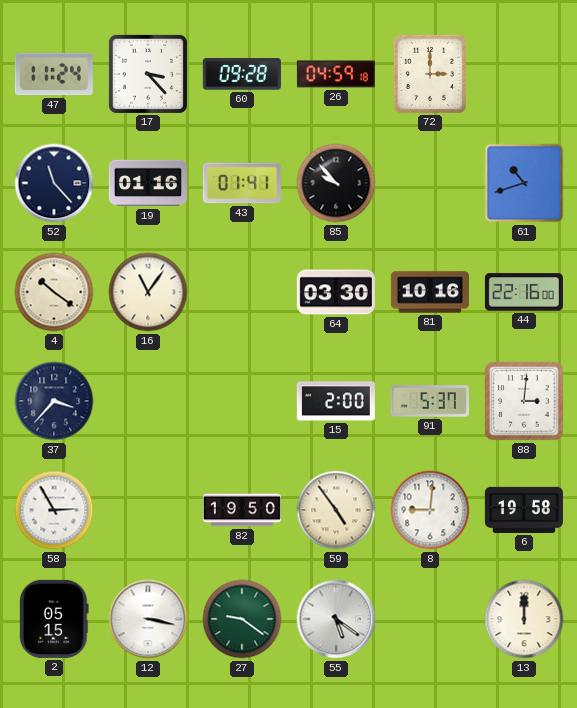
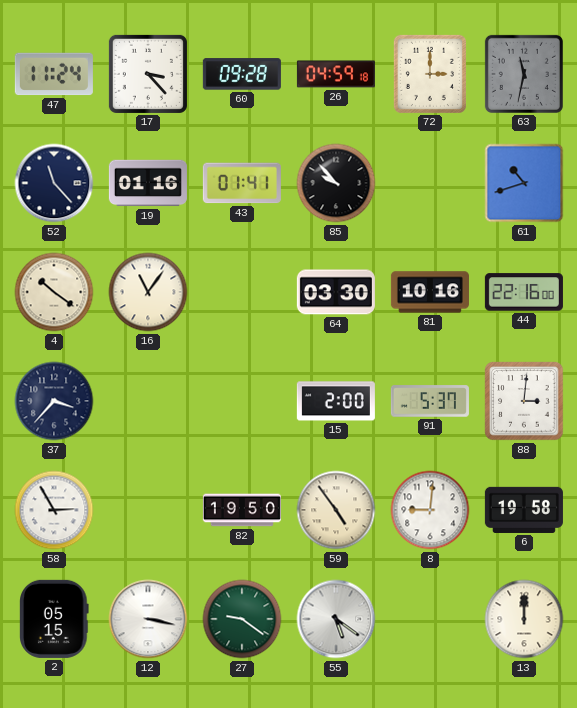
63: none -> 11:32
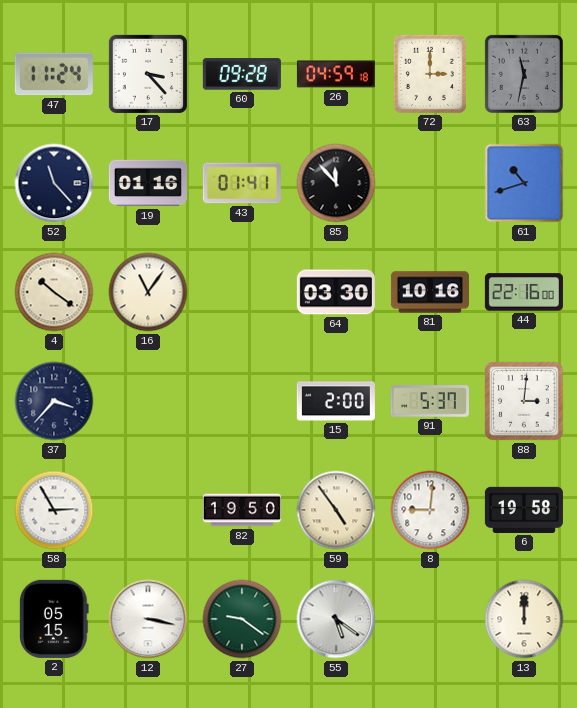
85: 9:53 -> 11:53
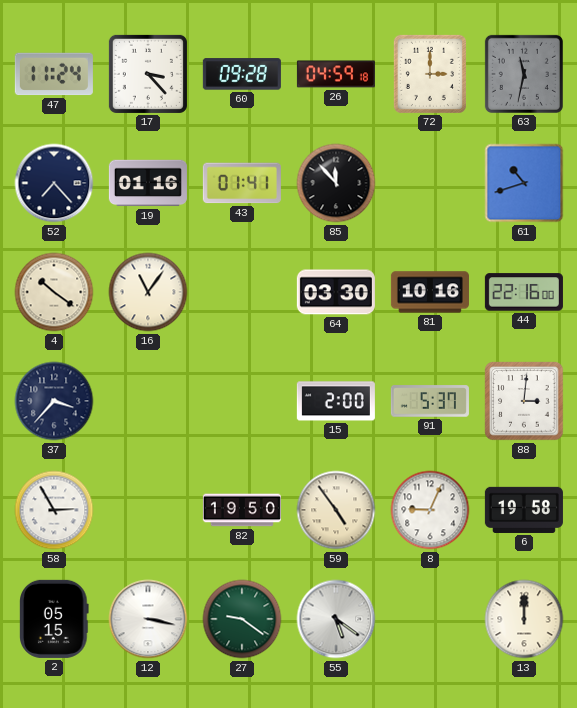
52: 11:23 -> 7:23
8: 9:01 -> 9:04
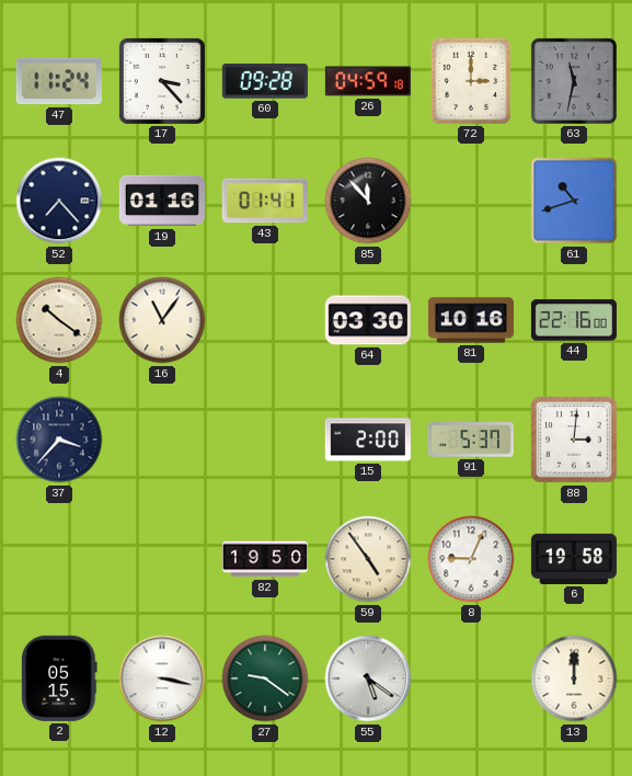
58: 2:55 -> none
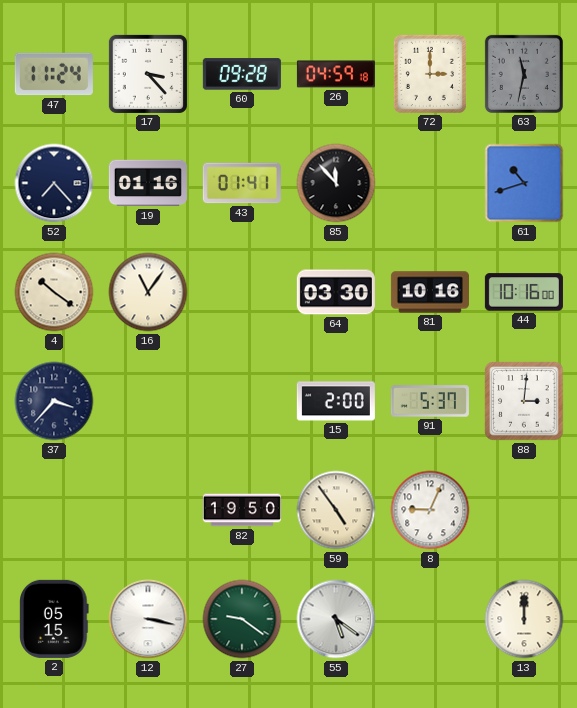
44: 22:16 -> 10:16
6: 19:58 -> none
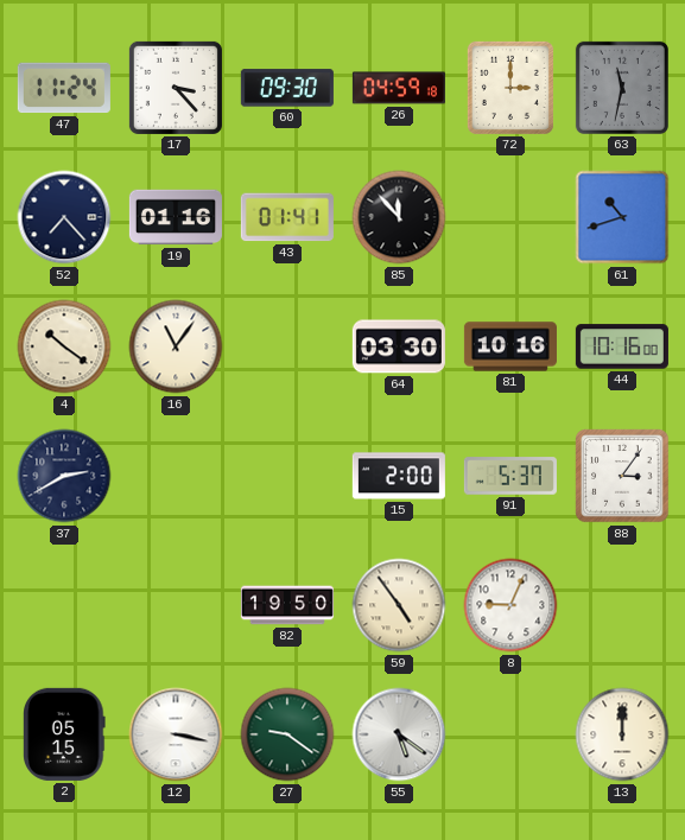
60: 09:28 -> 09:30
37: 3:37 -> 2:40
88: 3:01 -> 3:06
